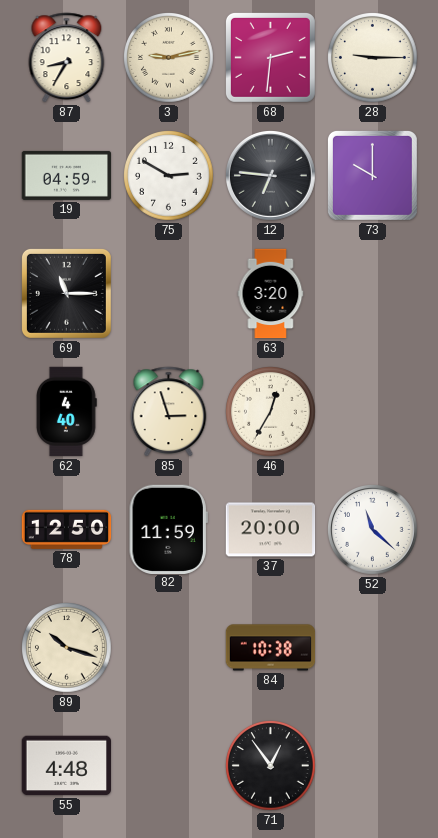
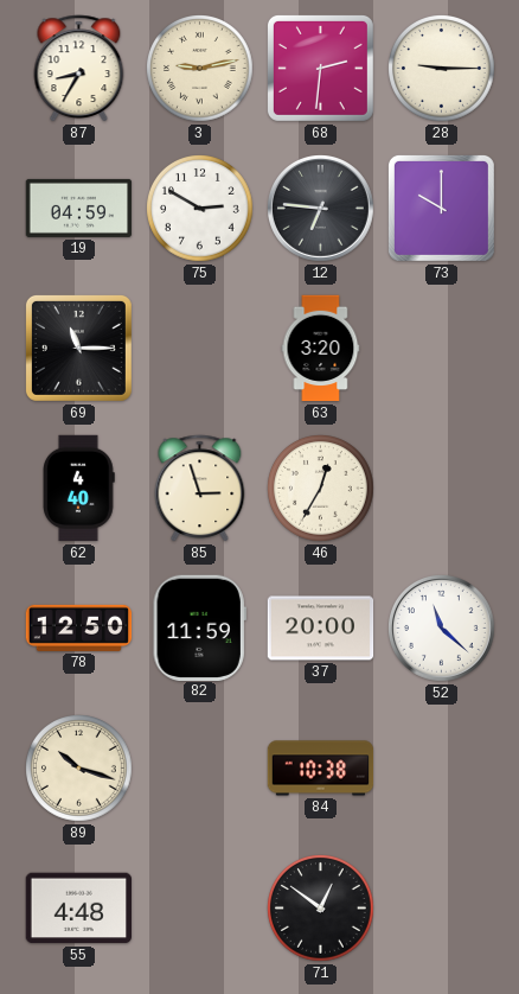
71: 12:54 -> 12:51
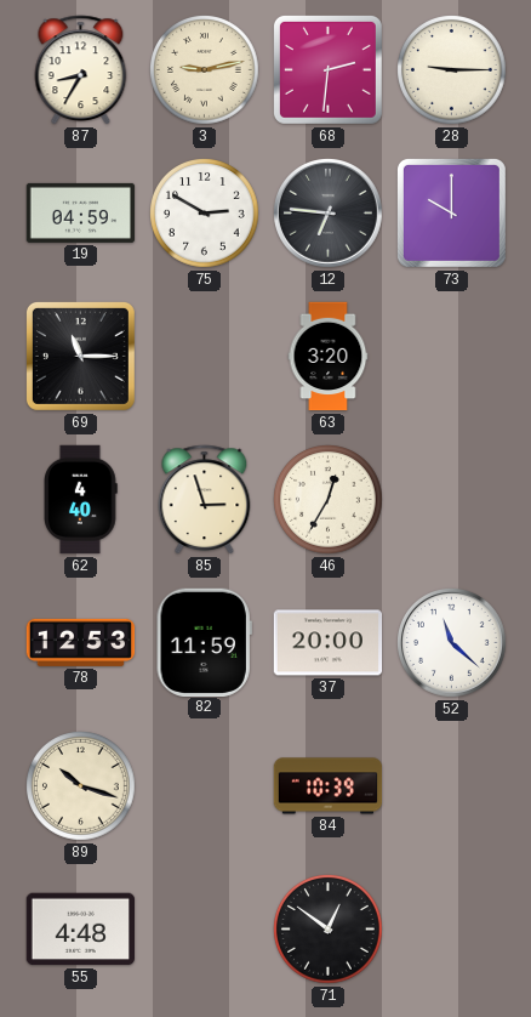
78: 12:50 -> 12:53
84: 10:38 -> 10:39
